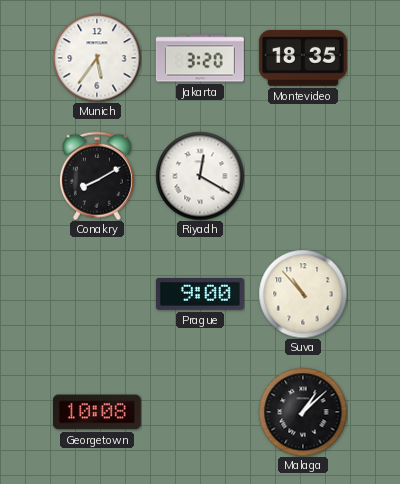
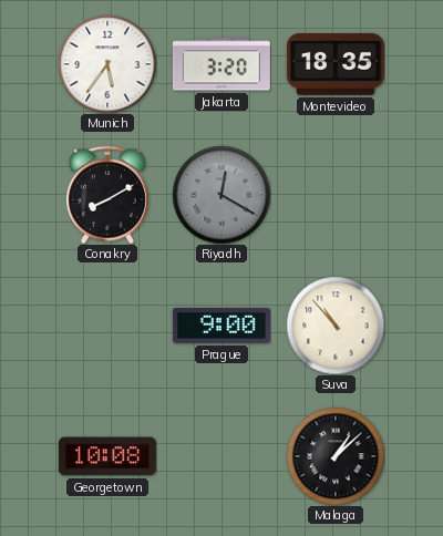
Riyadh dial: white -> grey
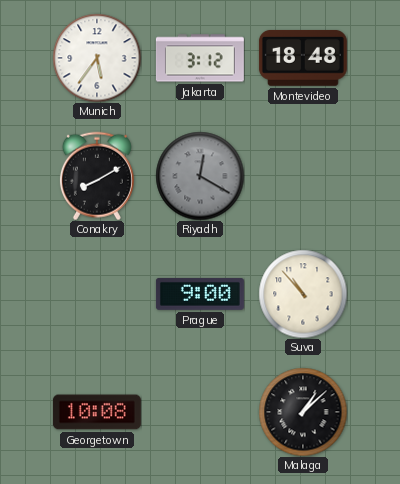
Jakarta: 3:20 -> 3:12
Montevideo: 18:35 -> 18:48
